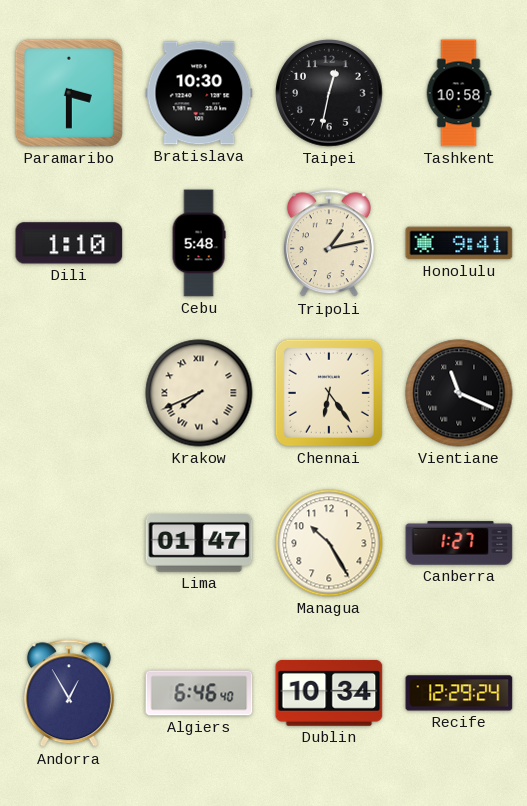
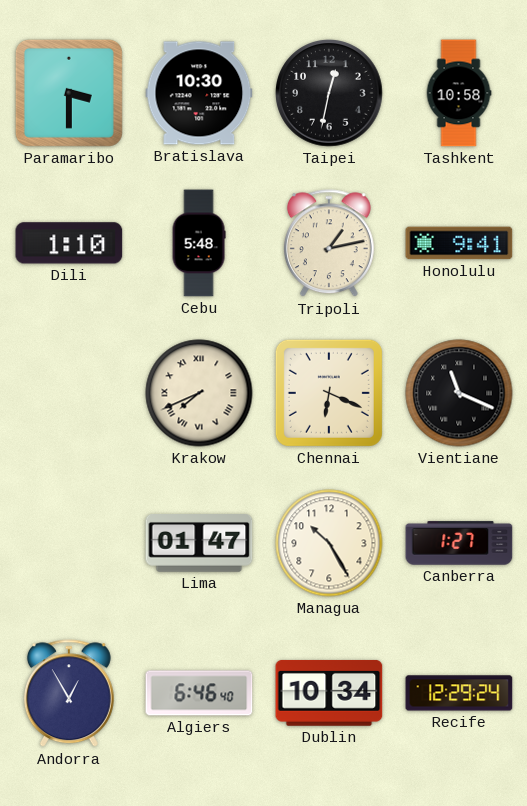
Chennai: 6:24 -> 6:19
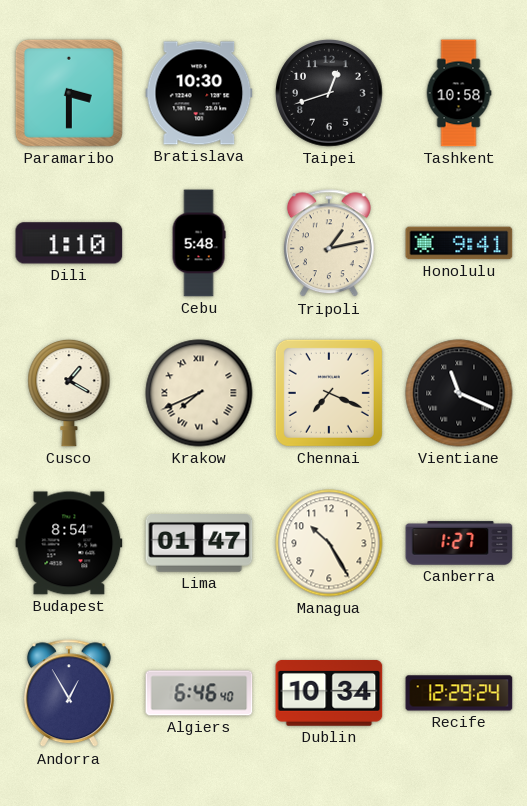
Taipei: 12:32 -> 12:42
Cusco: none -> 1:20
Chennai: 6:19 -> 7:19
Budapest: none -> 8:54
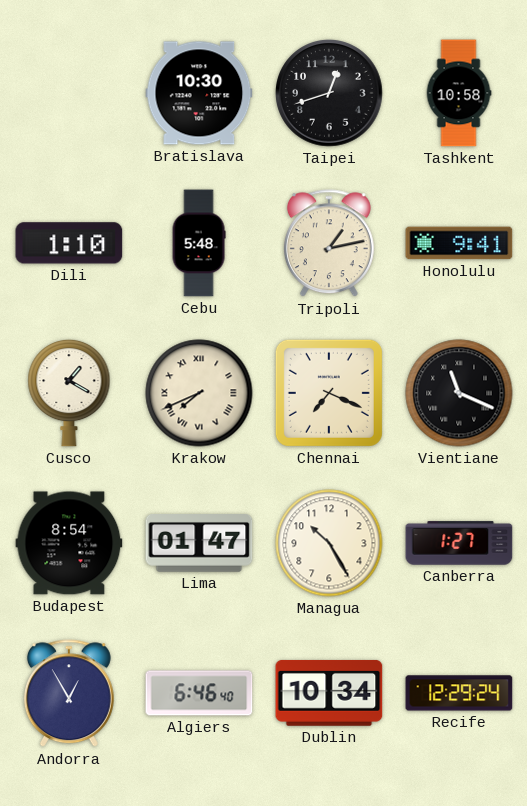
Paramaribo: 3:30 -> none
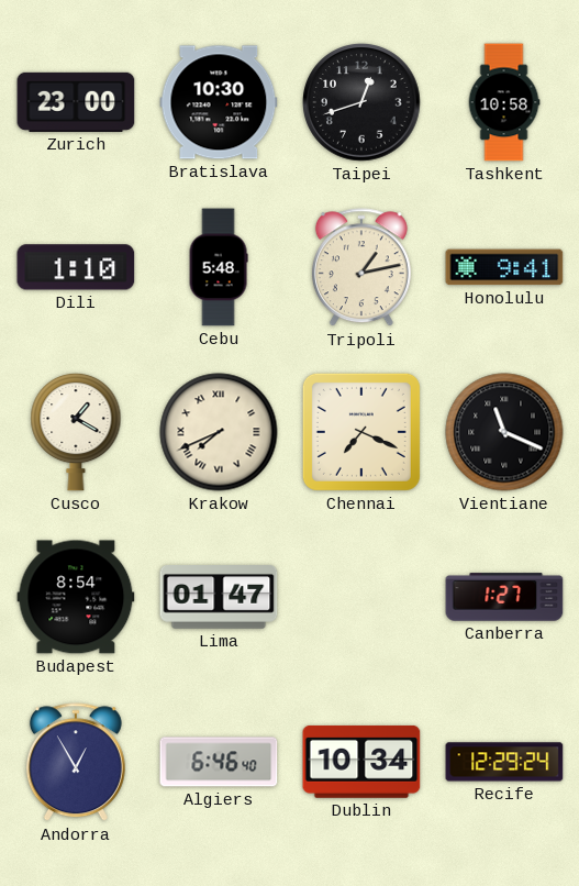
Zurich: none -> 23:00
Managua: 10:25 -> none
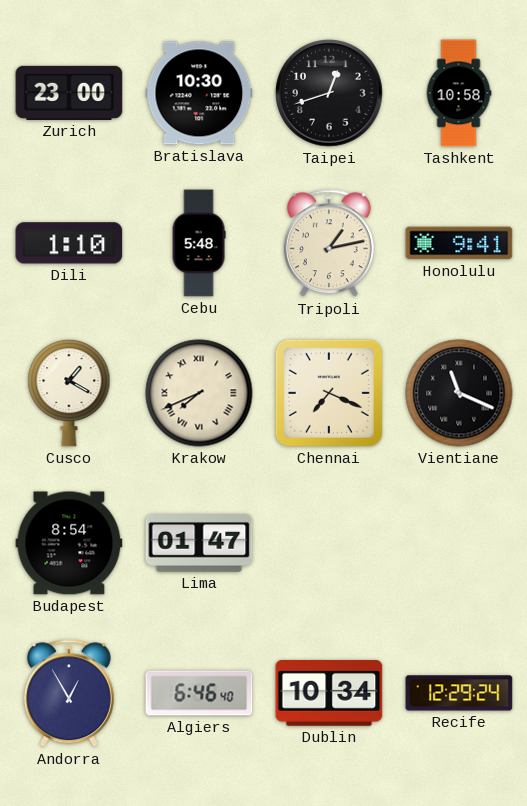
Canberra: 1:27 -> none
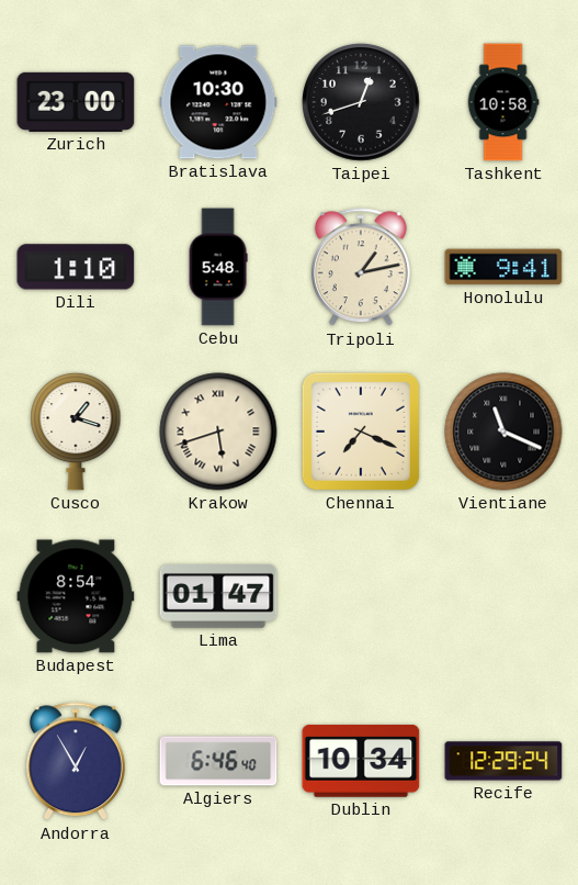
Cusco: 1:20 -> 1:18
Krakow: 7:41 -> 5:42
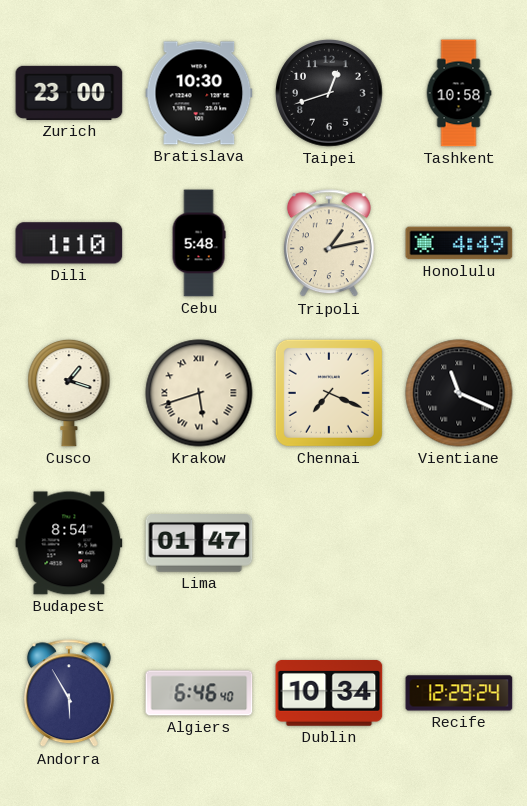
Honolulu: 9:41 -> 4:49
Andorra: 12:55 -> 5:55
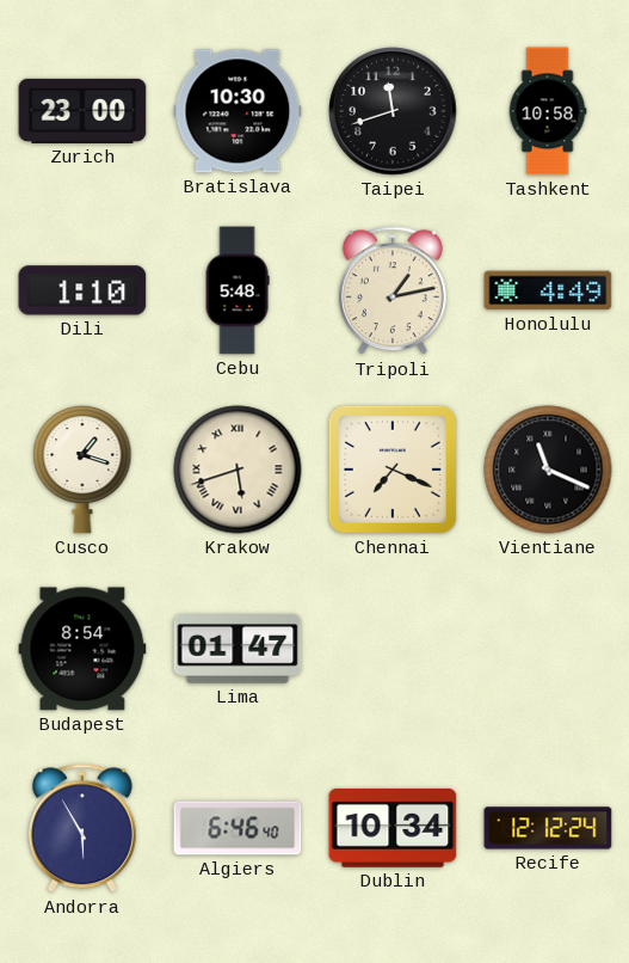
Taipei: 12:42 -> 11:42
Recife: 12:29 -> 12:12
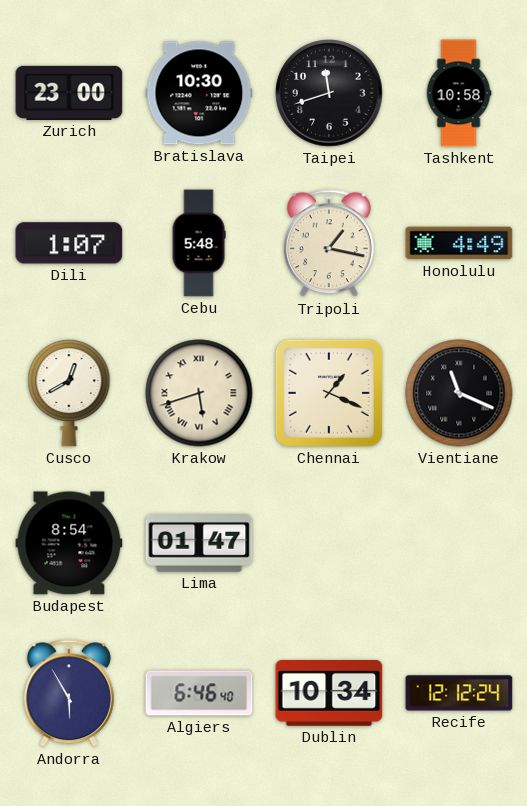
Dili: 1:10 -> 1:07
Tripoli: 1:13 -> 1:17
Cusco: 1:18 -> 12:40
Chennai: 7:19 -> 1:19
